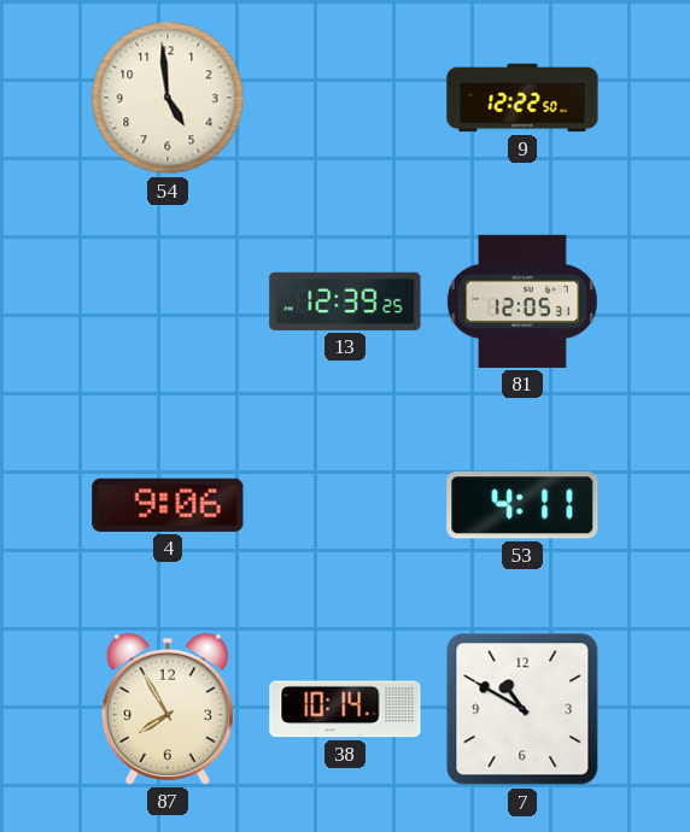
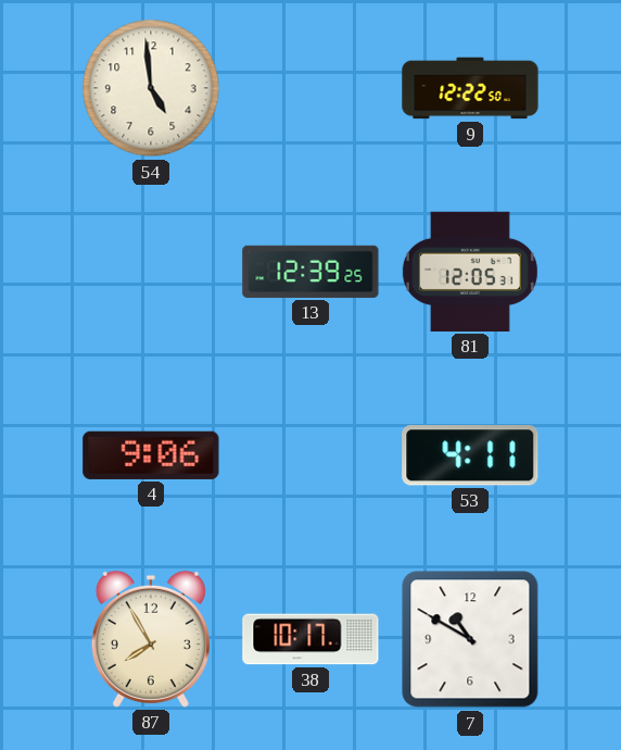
38: 10:14 -> 10:17
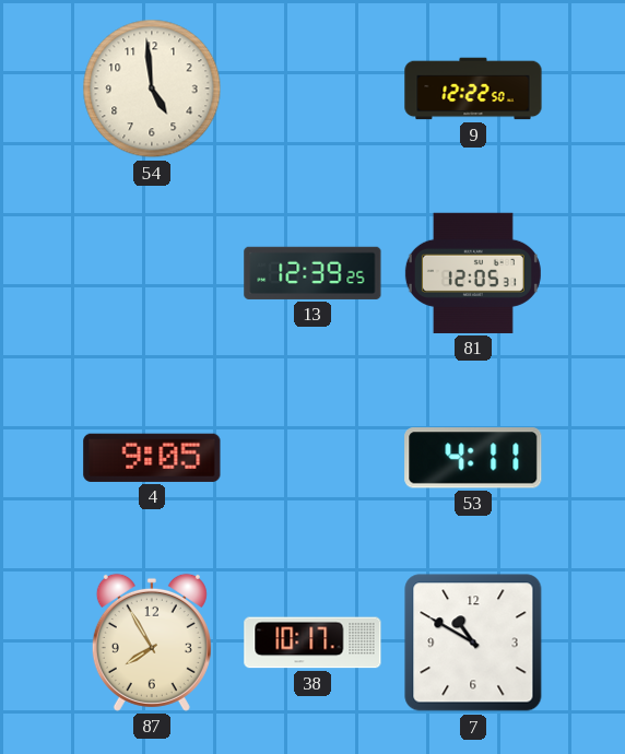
4: 9:06 -> 9:05
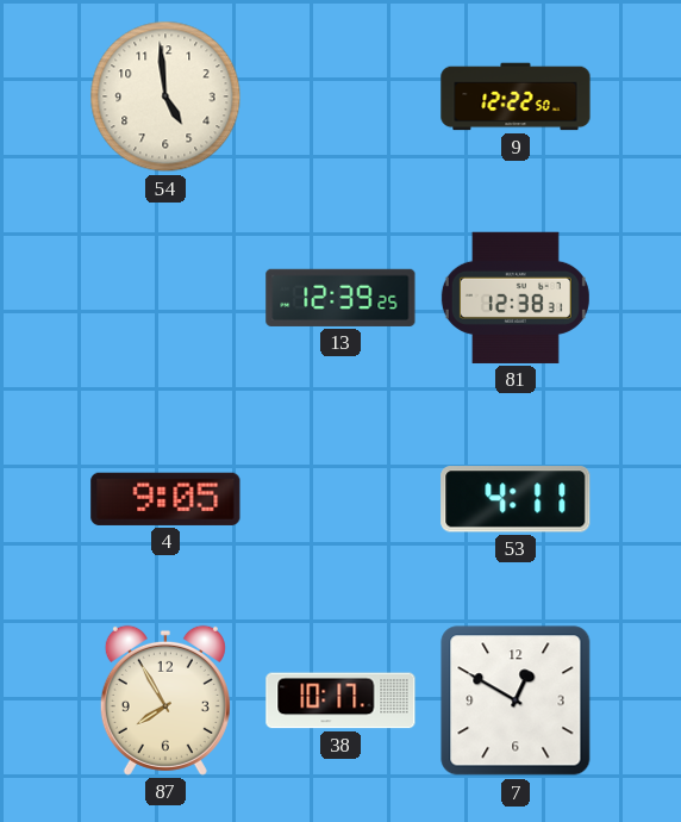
81: 12:05 -> 12:38
7: 10:50 -> 12:50
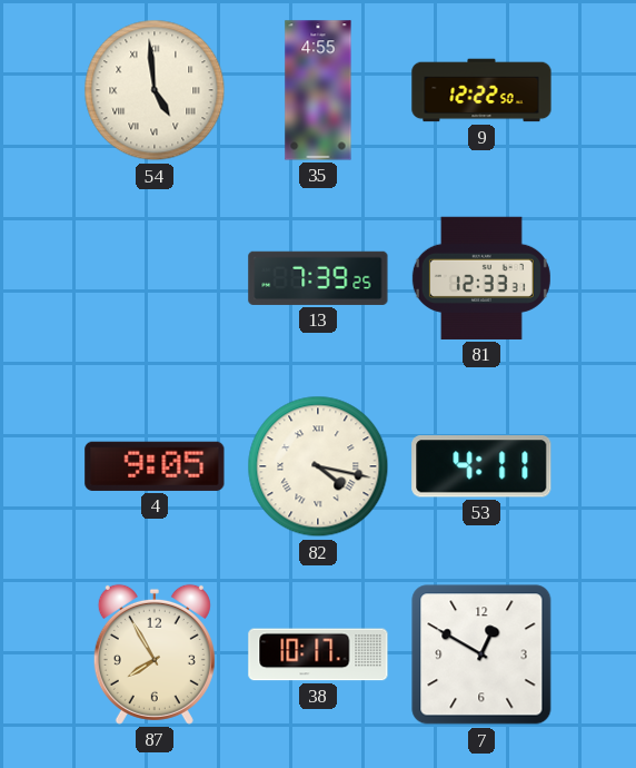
54 numerals: Arabic -> Roman
35: none -> 4:55
13: 12:39 -> 7:39
81: 12:38 -> 12:33
82: none -> 4:17
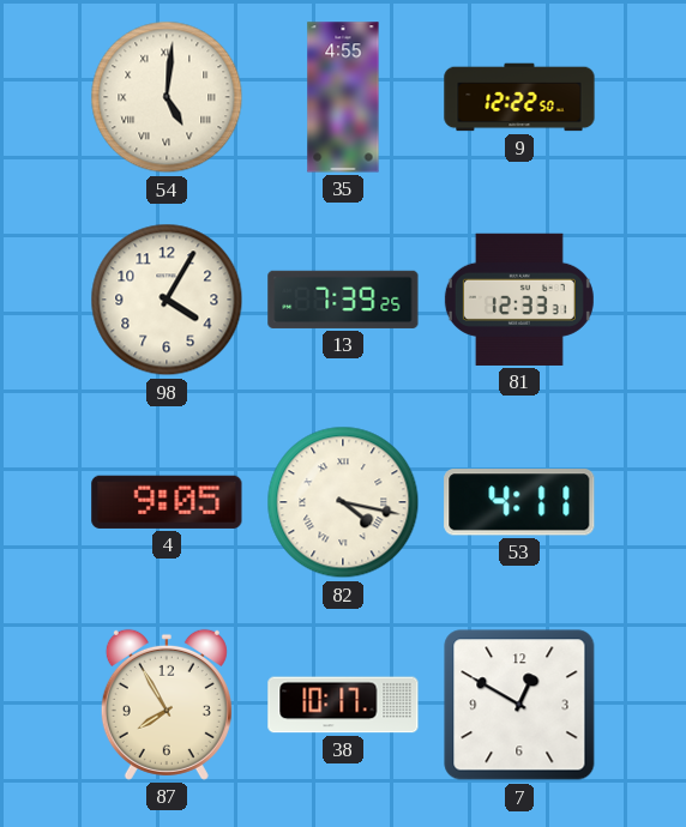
54: 4:59 -> 5:01
98: none -> 4:05
